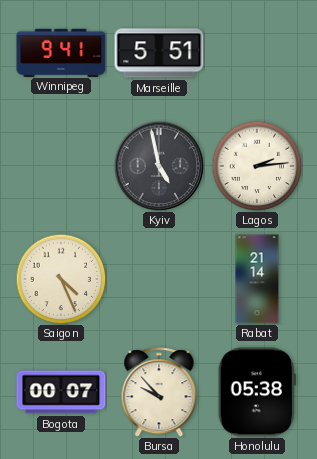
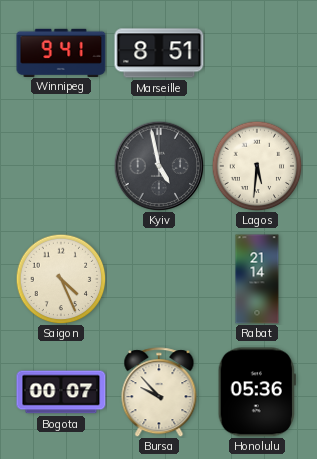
Marseille: 5:51 -> 8:51
Lagos: 2:14 -> 5:31
Honolulu: 05:38 -> 05:36
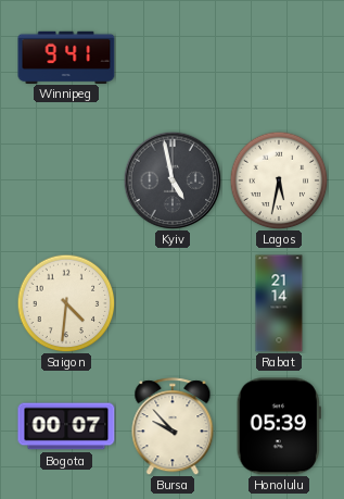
Marseille: 8:51 -> none
Lagos: 5:31 -> 5:32
Saigon: 4:26 -> 4:31
Honolulu: 05:36 -> 05:39
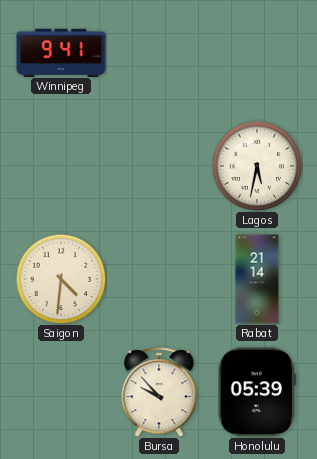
Kyiv: 4:58 -> none
Bogota: 00:07 -> none
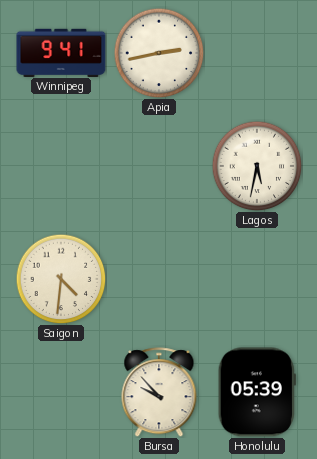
Apia: none -> 2:43
Rabat: 21:14 -> none
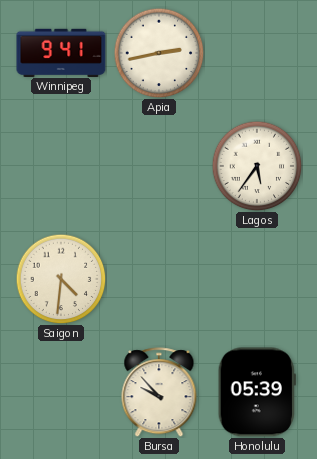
Lagos: 5:32 -> 5:36
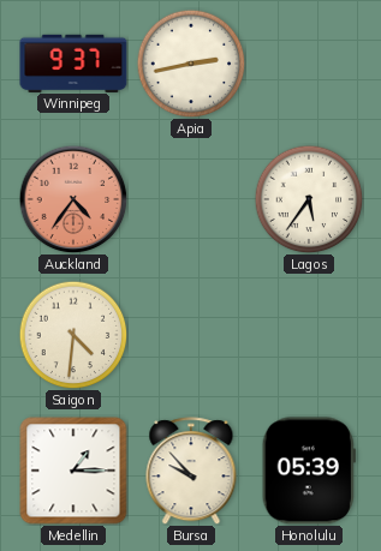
Winnipeg: 9:41 -> 9:37
Auckland: none -> 4:36
Medellin: none -> 1:15
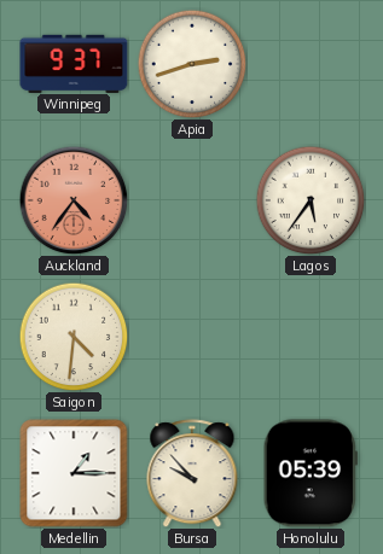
Apia: 2:43 -> 2:42
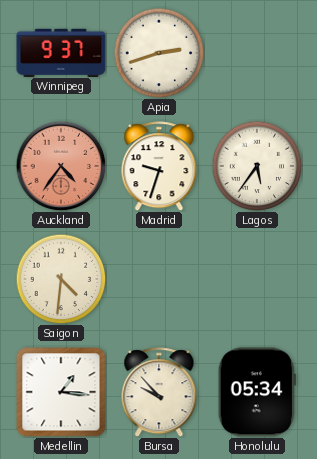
Madrid: none -> 9:33
Medellin: 1:15 -> 1:16
Honolulu: 05:39 -> 05:34
